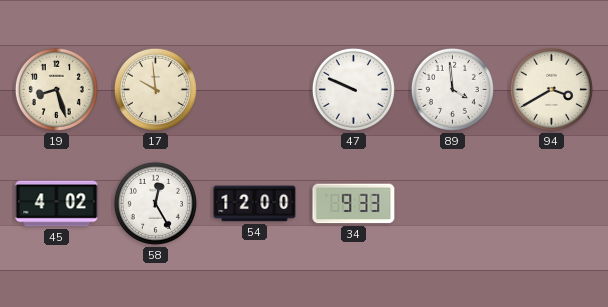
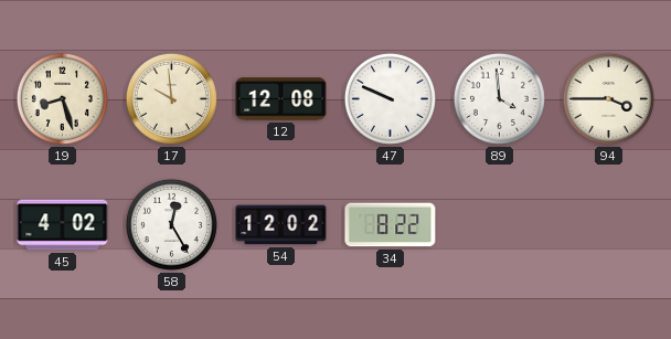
12: none -> 12:08
94: 3:40 -> 3:45
54: 12:00 -> 12:02
34: 9:33 -> 8:22
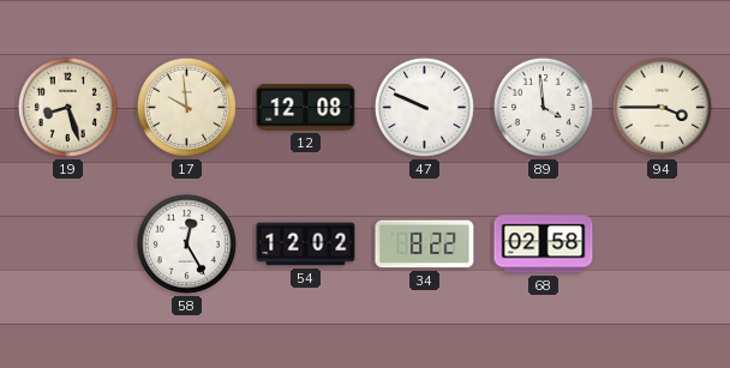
45: 4:02 -> none
68: none -> 02:58
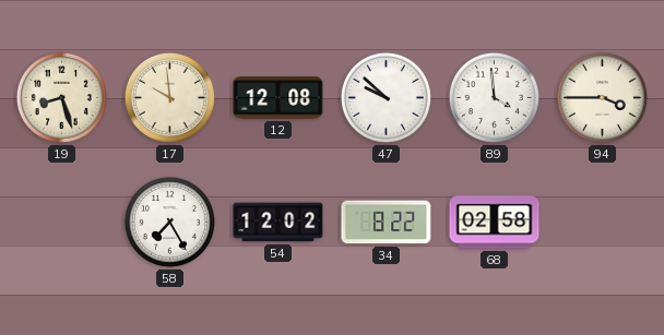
47: 9:49 -> 9:52
58: 12:25 -> 7:25
